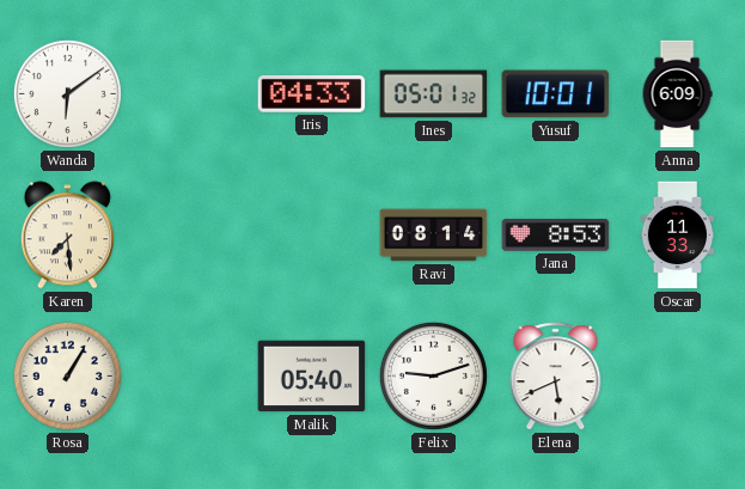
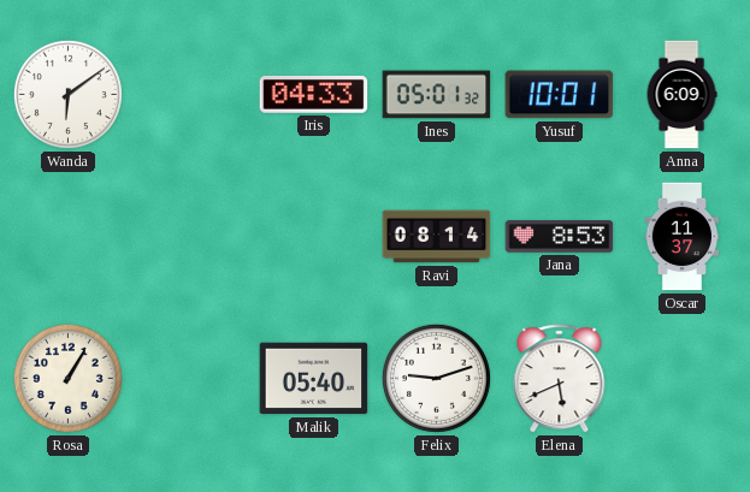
Karen: 7:29 -> none
Oscar: 11:33 -> 11:37
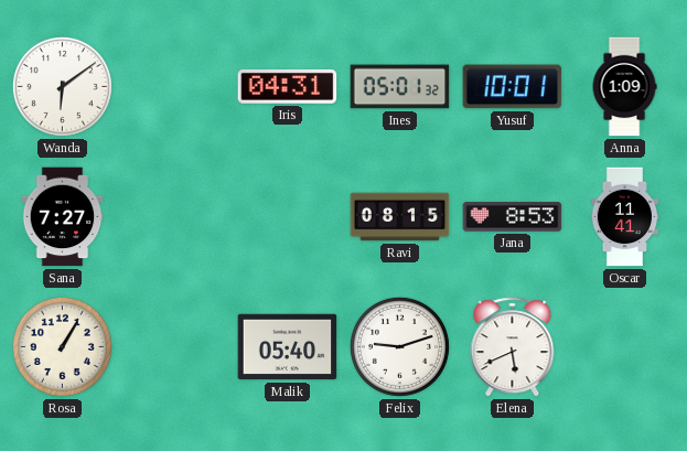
Iris: 04:33 -> 04:31
Anna: 6:09 -> 1:09
Sana: none -> 7:27
Ravi: 08:14 -> 08:15
Oscar: 11:37 -> 11:41
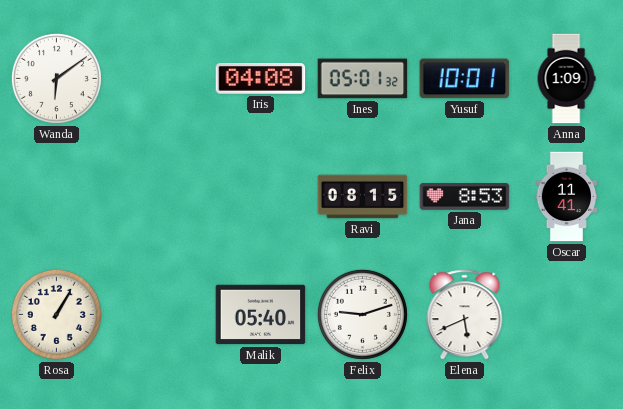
Iris: 04:31 -> 04:08
Sana: 7:27 -> none
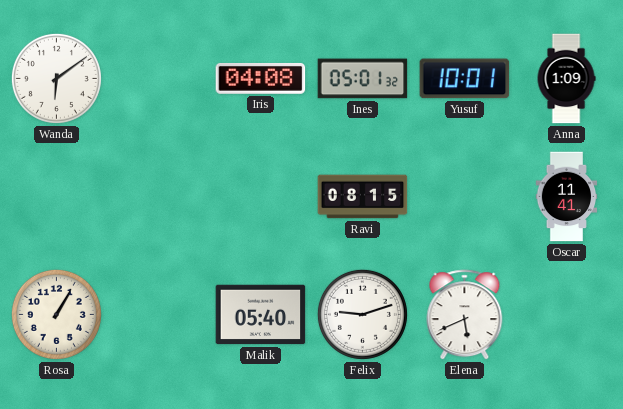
Jana: 8:53 -> none
